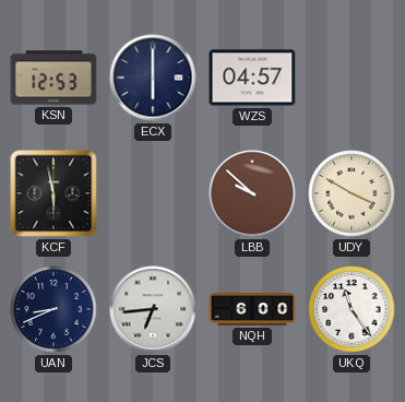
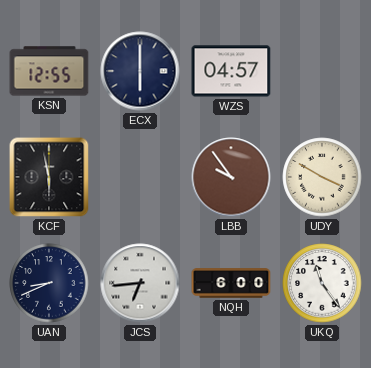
KSN: 12:53 -> 12:55
LBB: 9:52 -> 9:54
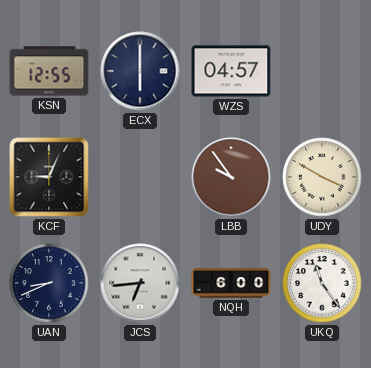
KCF: 5:58 -> 9:04
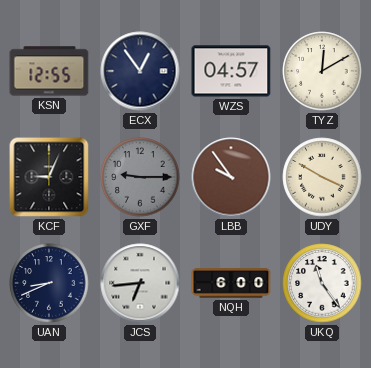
ECX: 6:00 -> 12:54
TYZ: none -> 12:10
GXF: none -> 9:15
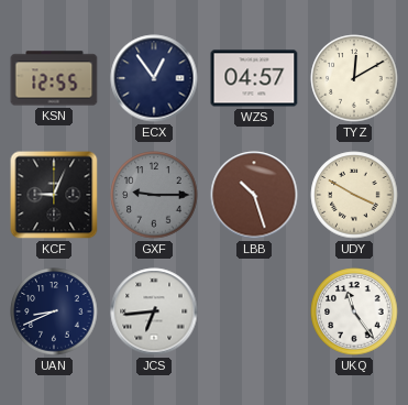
LBB: 9:54 -> 10:27
NQH: 6:00 -> none
